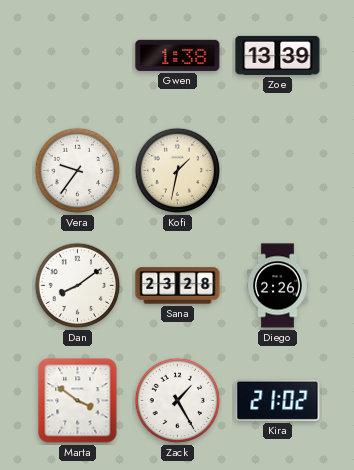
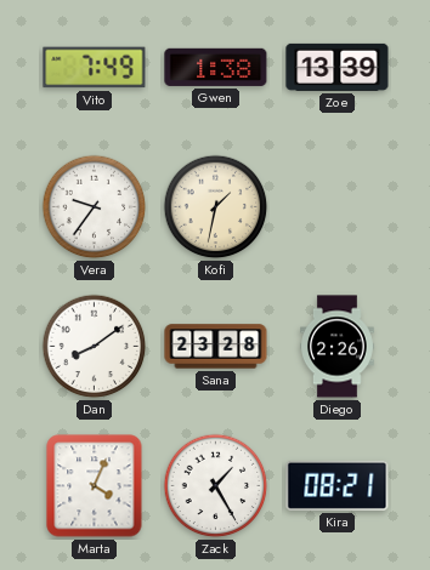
Vito: none -> 7:49
Marta: 3:51 -> 4:04
Kira: 21:02 -> 08:21
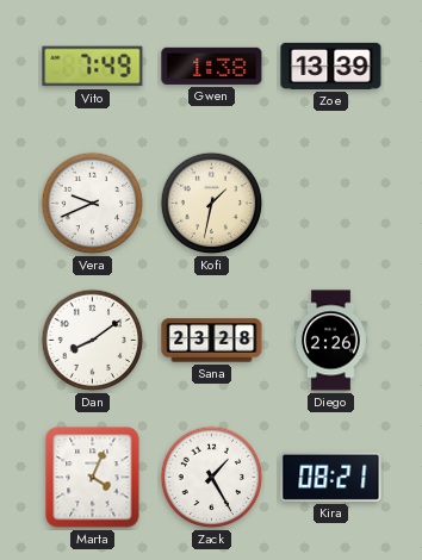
Vera: 9:36 -> 9:41
